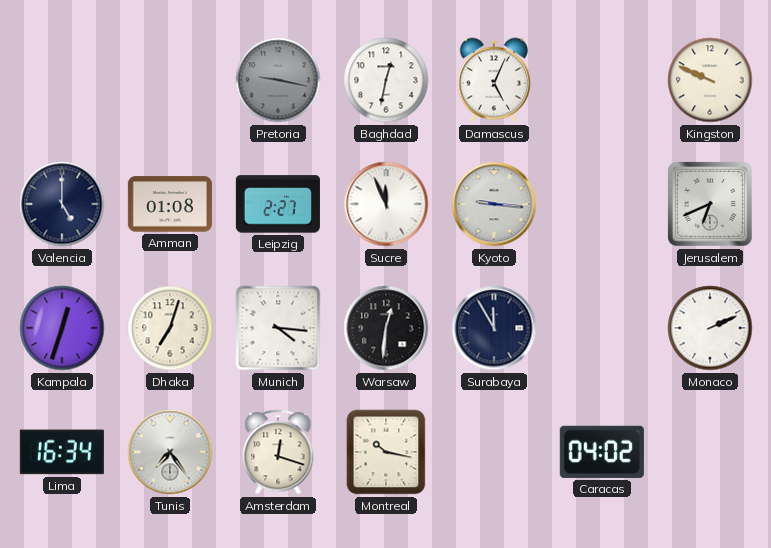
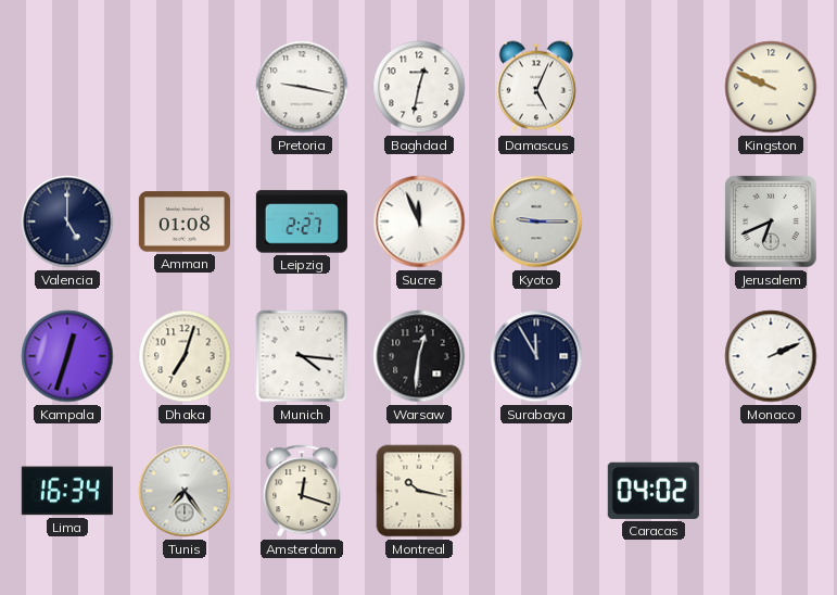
Pretoria dial: grey -> white
Kyoto: 9:16 -> 9:15
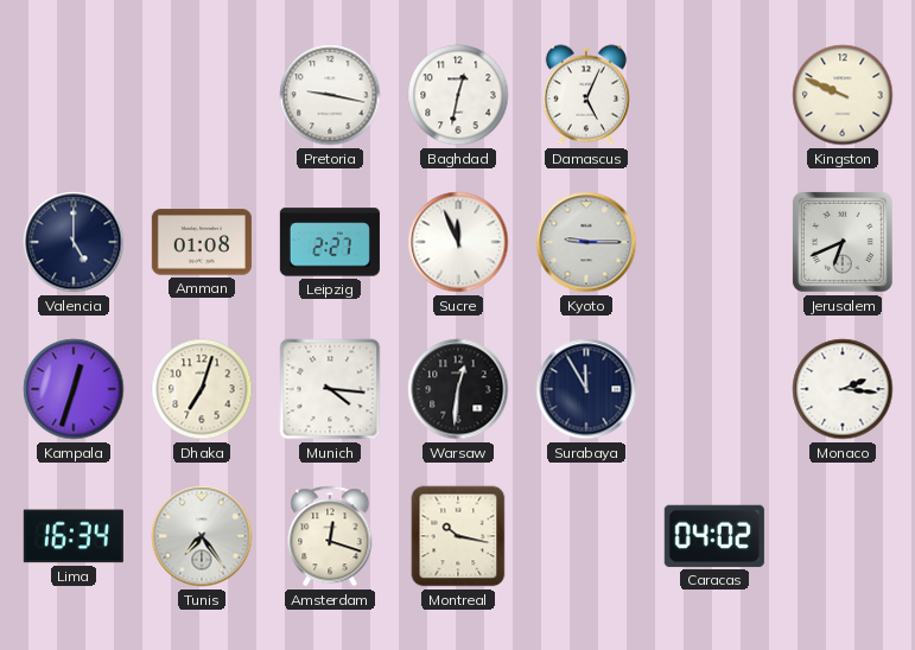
Monaco: 2:11 -> 2:16
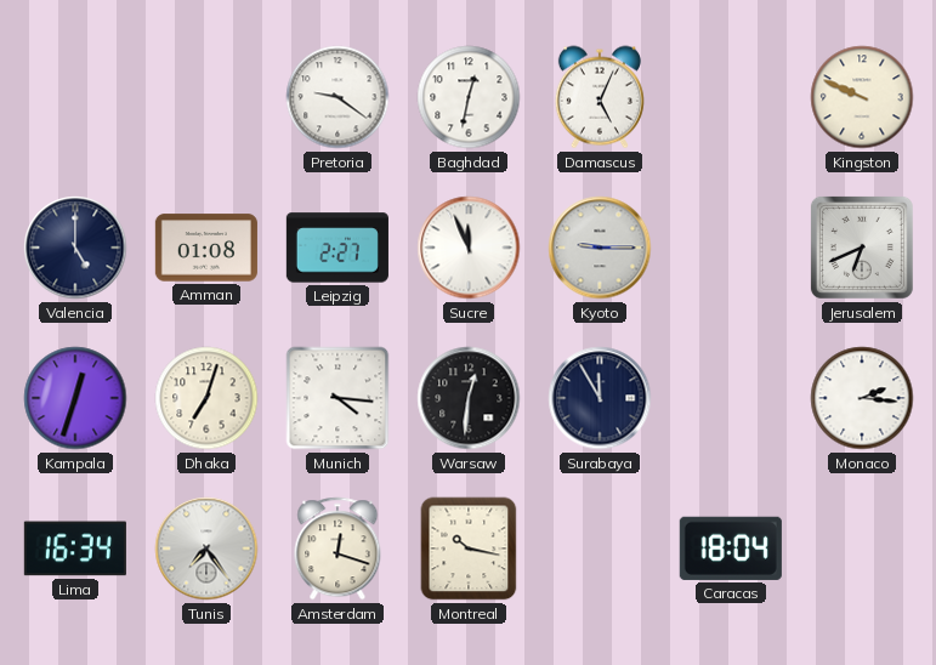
Pretoria: 9:17 -> 9:21
Caracas: 04:02 -> 18:04
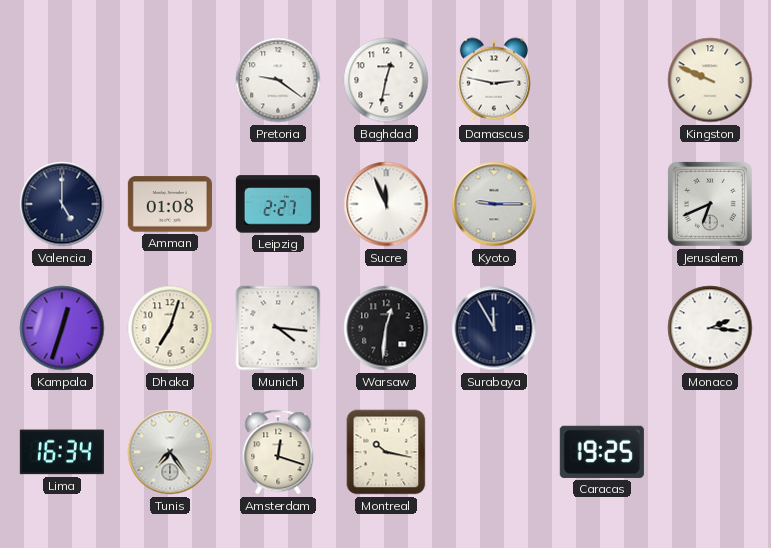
Damascus: 5:04 -> 2:47
Caracas: 18:04 -> 19:25
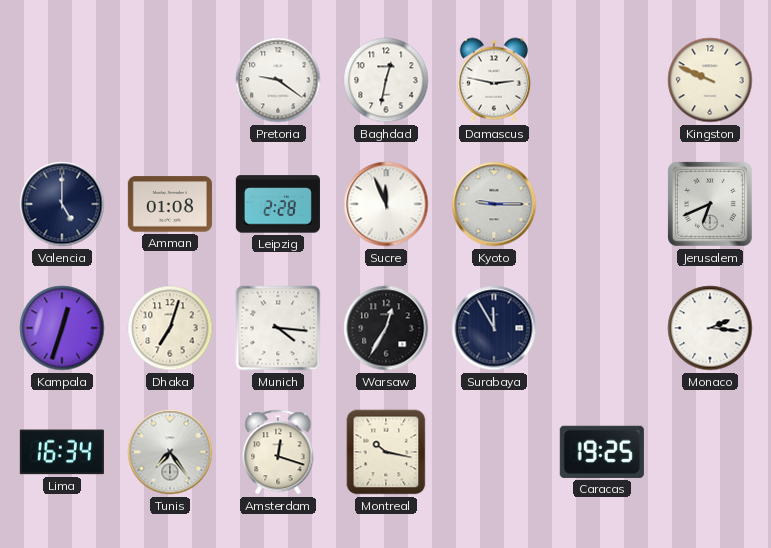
Leipzig: 2:27 -> 2:28
Warsaw: 12:31 -> 12:35
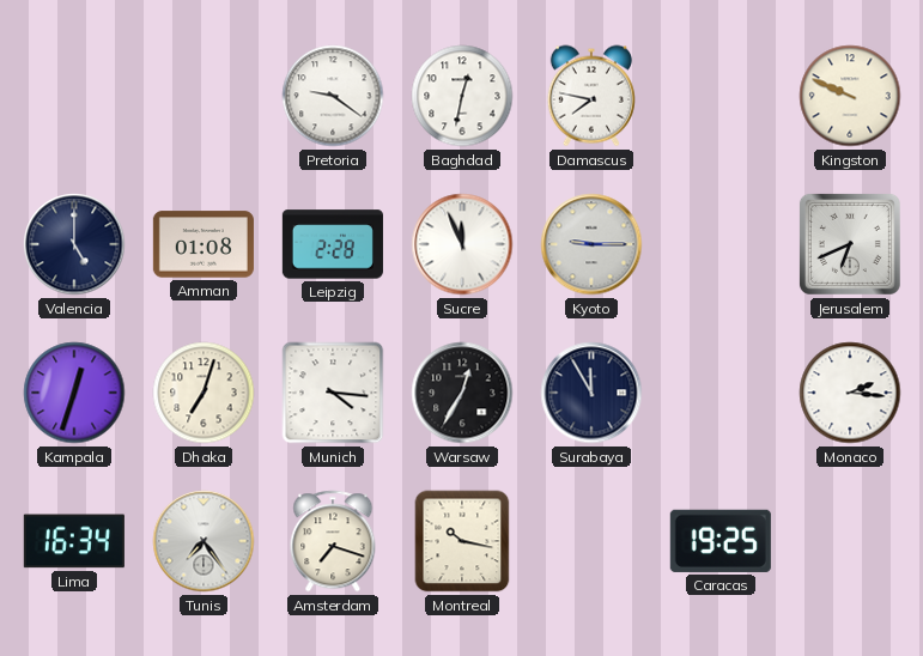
Damascus: 2:47 -> 7:47
Amsterdam: 12:18 -> 7:18
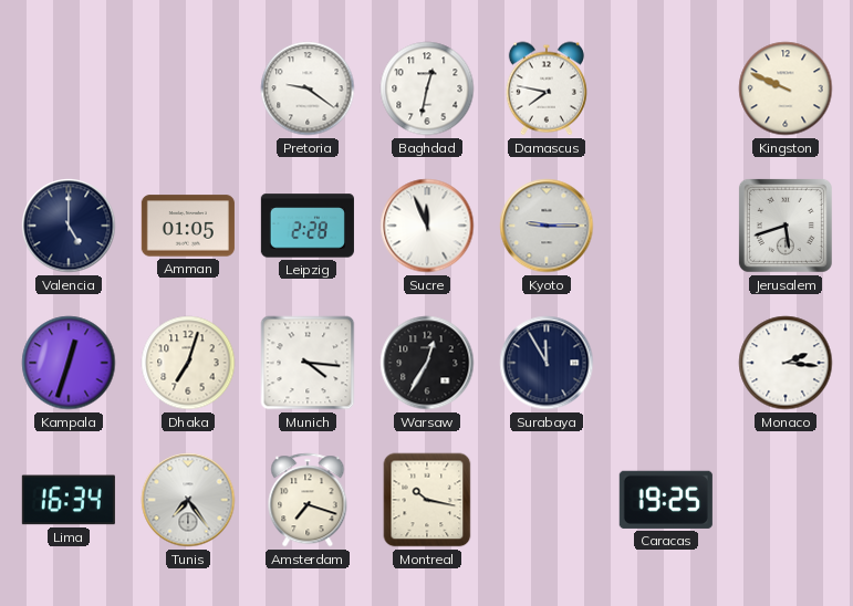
Amman: 01:08 -> 01:05
Jerusalem: 6:41 -> 5:42
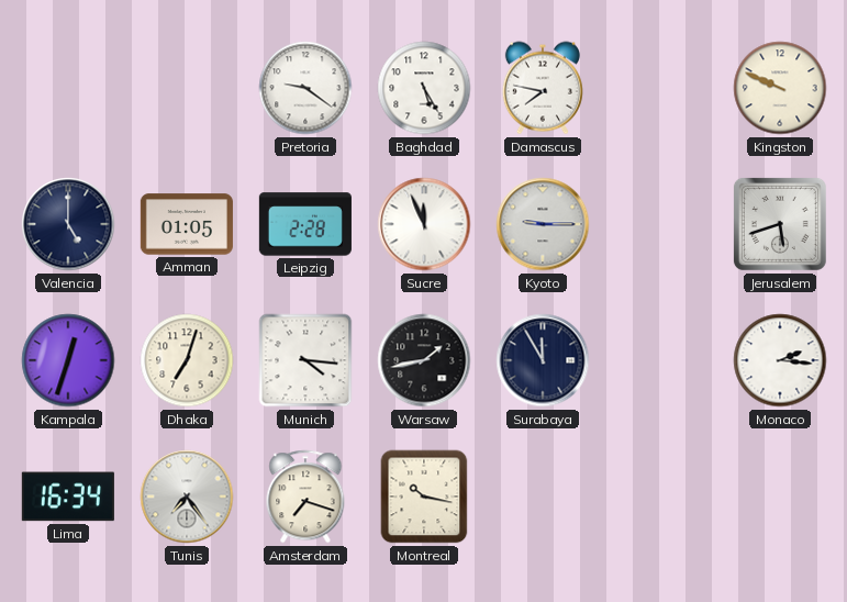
Baghdad: 12:32 -> 5:25
Warsaw: 12:35 -> 1:43
Caracas: 19:25 -> none
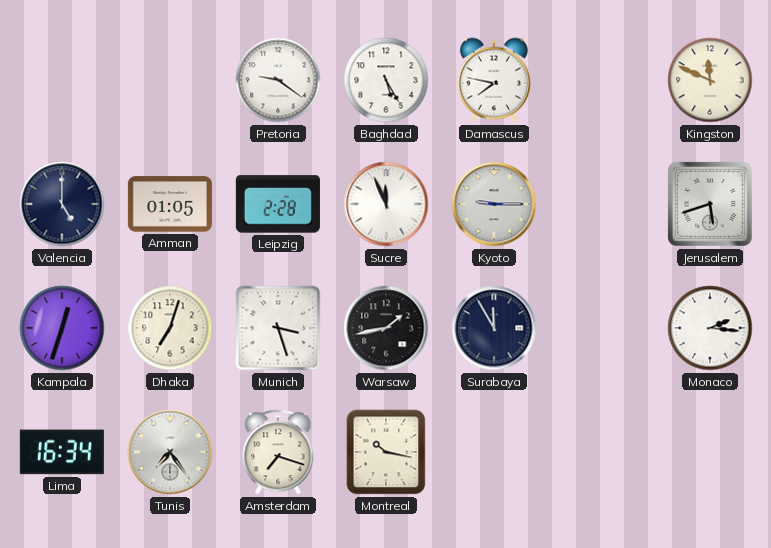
Kingston: 9:49 -> 11:49
Munich: 4:16 -> 3:27
